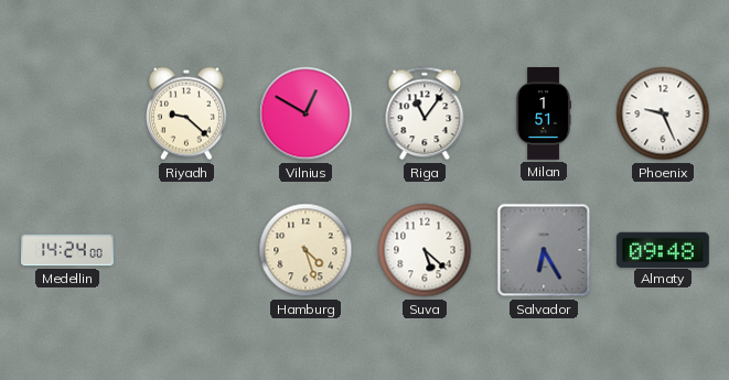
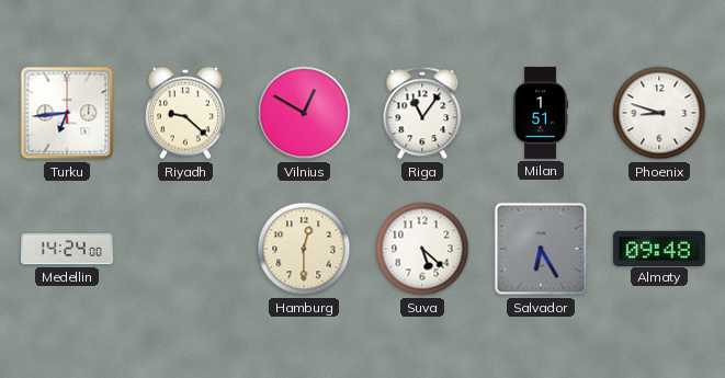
Turku: none -> 6:44
Phoenix: 9:26 -> 8:48
Hamburg: 4:27 -> 12:30
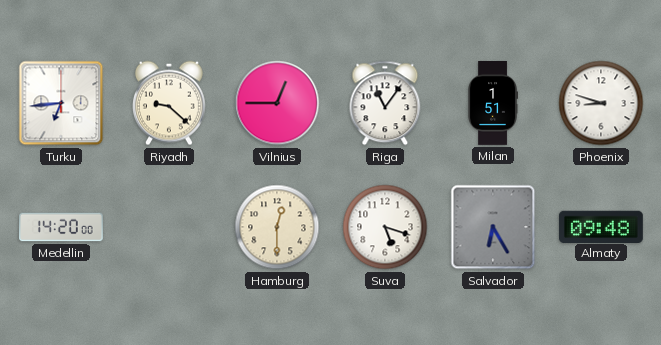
Vilnius: 12:50 -> 12:45
Medellin: 14:24 -> 14:20
Suva: 5:22 -> 5:18
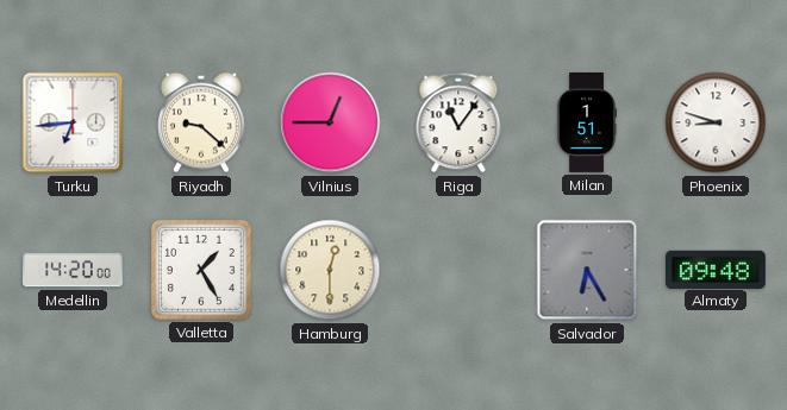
Valletta: none -> 1:25
Suva: 5:18 -> none
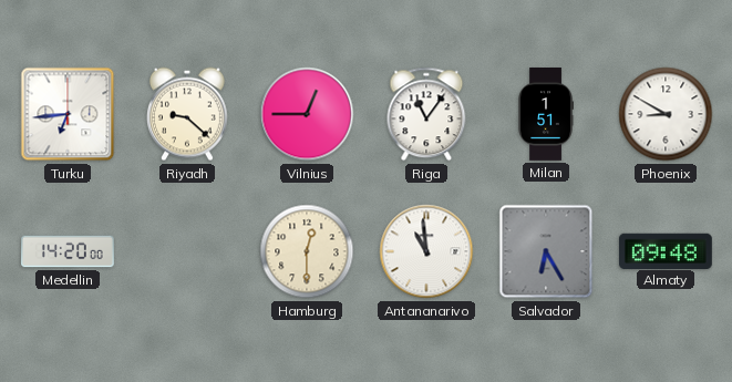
Phoenix: 8:48 -> 8:50
Valletta: 1:25 -> none
Antananarivo: none -> 10:59
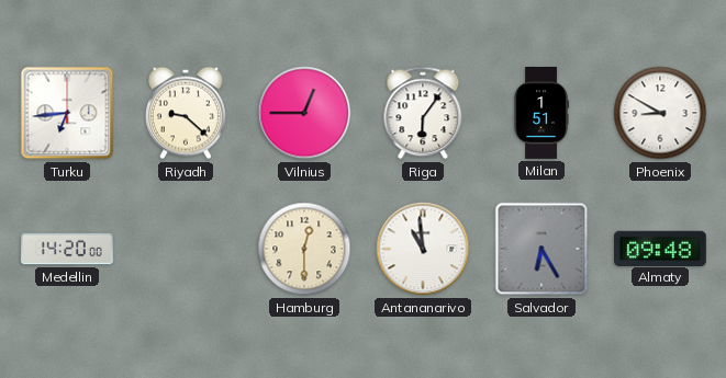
Riga: 11:06 -> 6:06
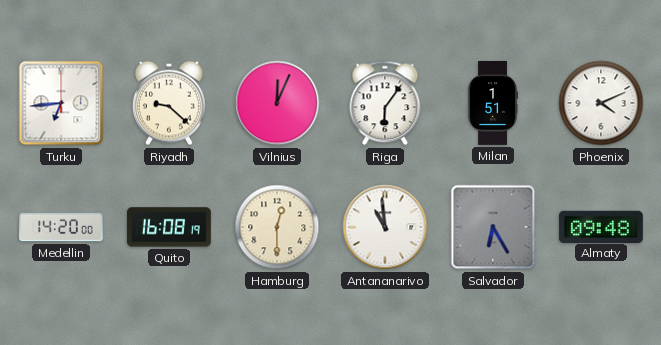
Vilnius: 12:45 -> 12:04
Phoenix: 8:50 -> 4:11
Quito: none -> 16:08
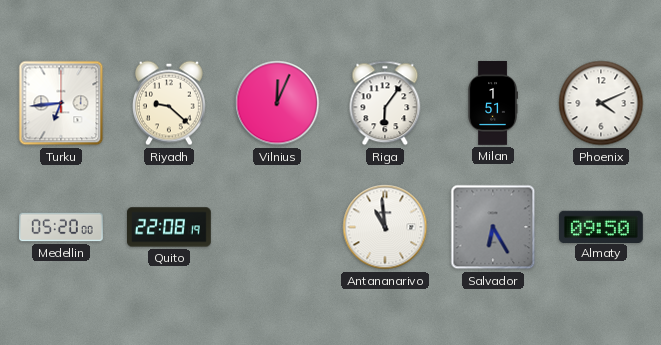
Medellin: 14:20 -> 05:20
Quito: 16:08 -> 22:08
Hamburg: 12:30 -> none
Almaty: 09:48 -> 09:50
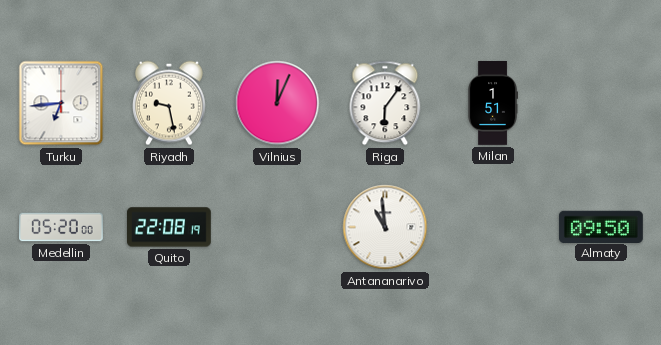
Riyadh: 9:22 -> 9:28
Phoenix: 4:11 -> none
Salvador: 6:25 -> none
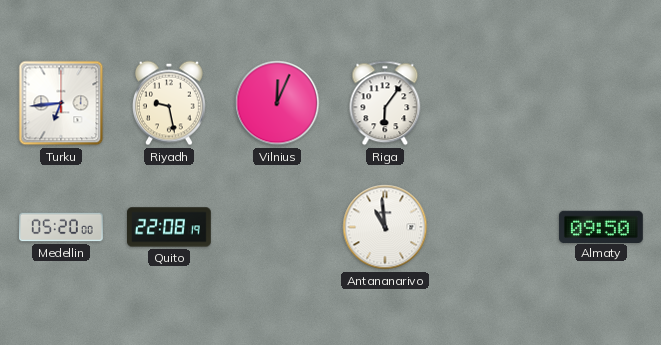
Milan: 1:51 -> none
